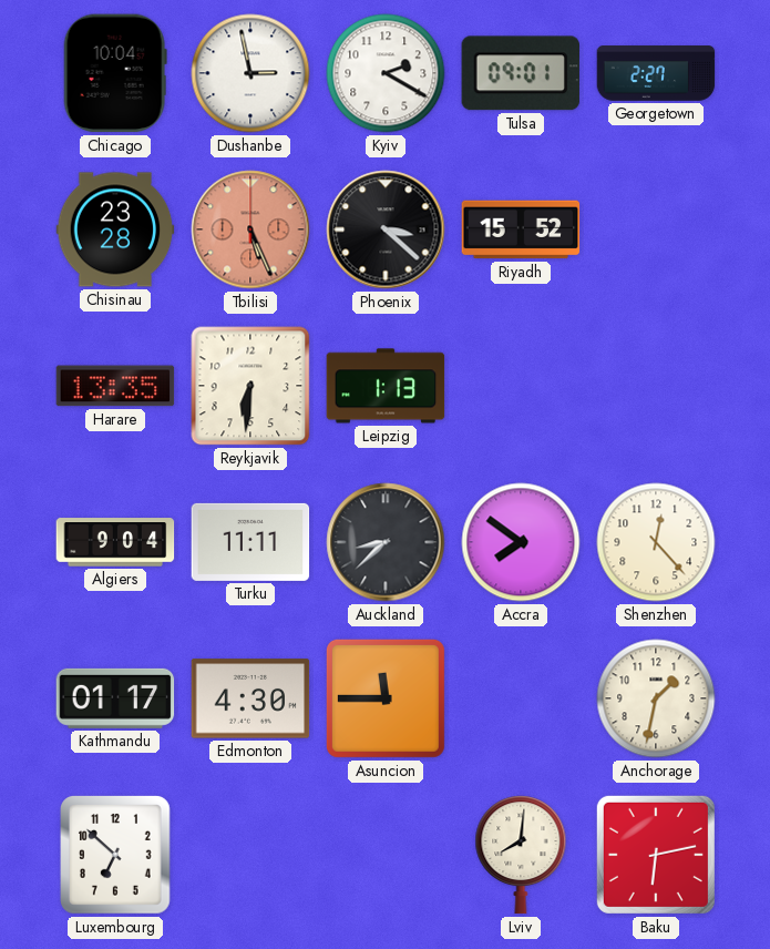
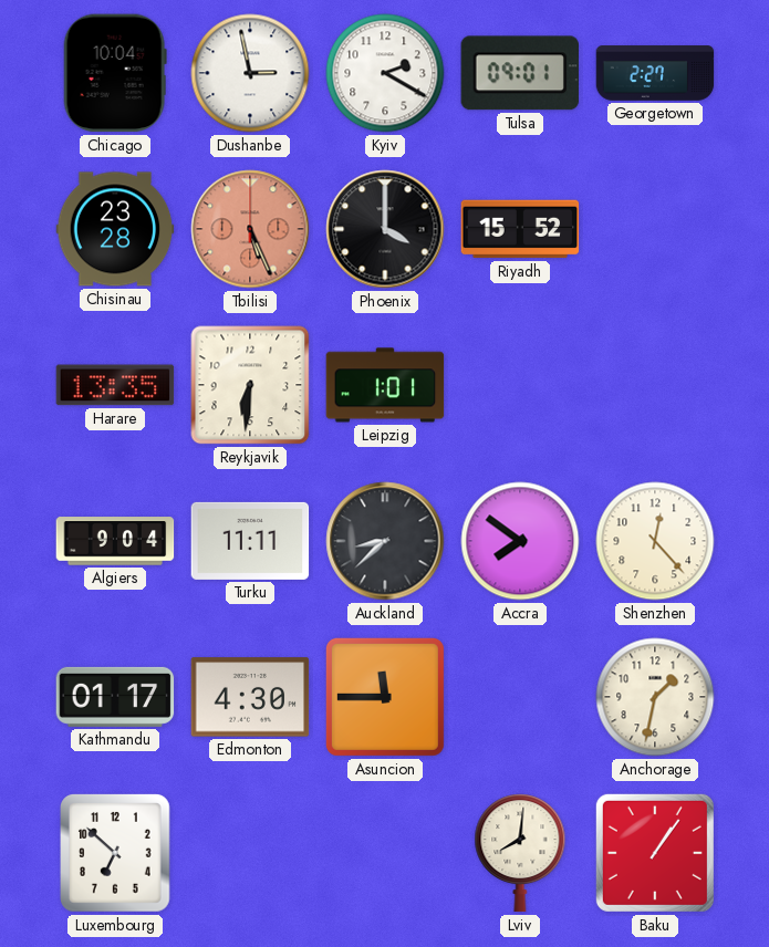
Phoenix: 3:22 -> 4:00
Leipzig: 1:13 -> 1:01
Baku: 6:13 -> 1:06
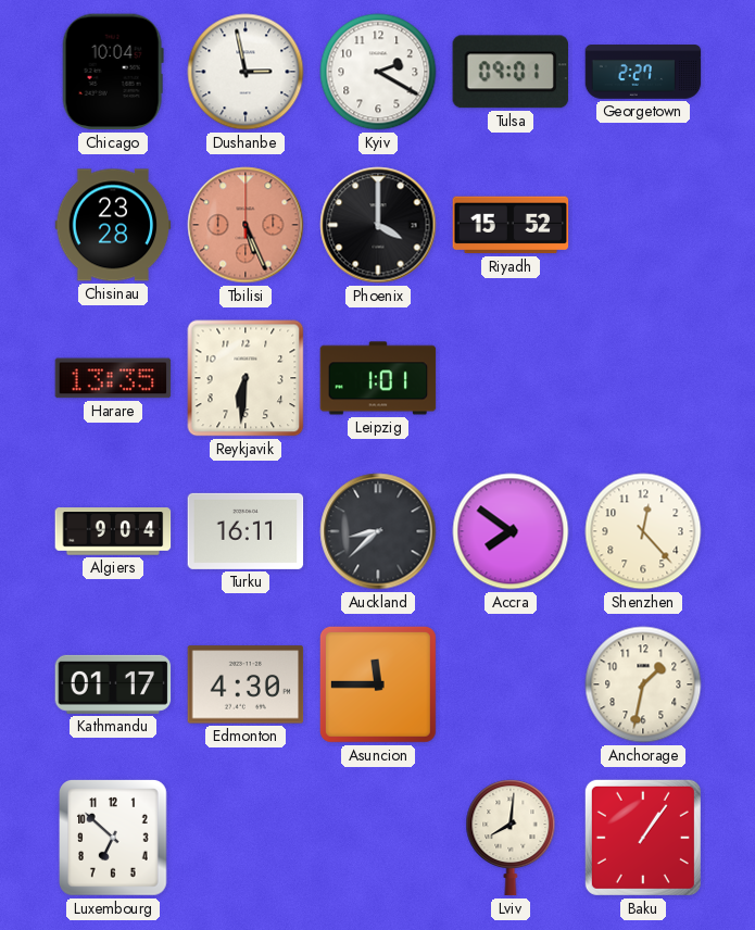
Turku: 11:11 -> 16:11
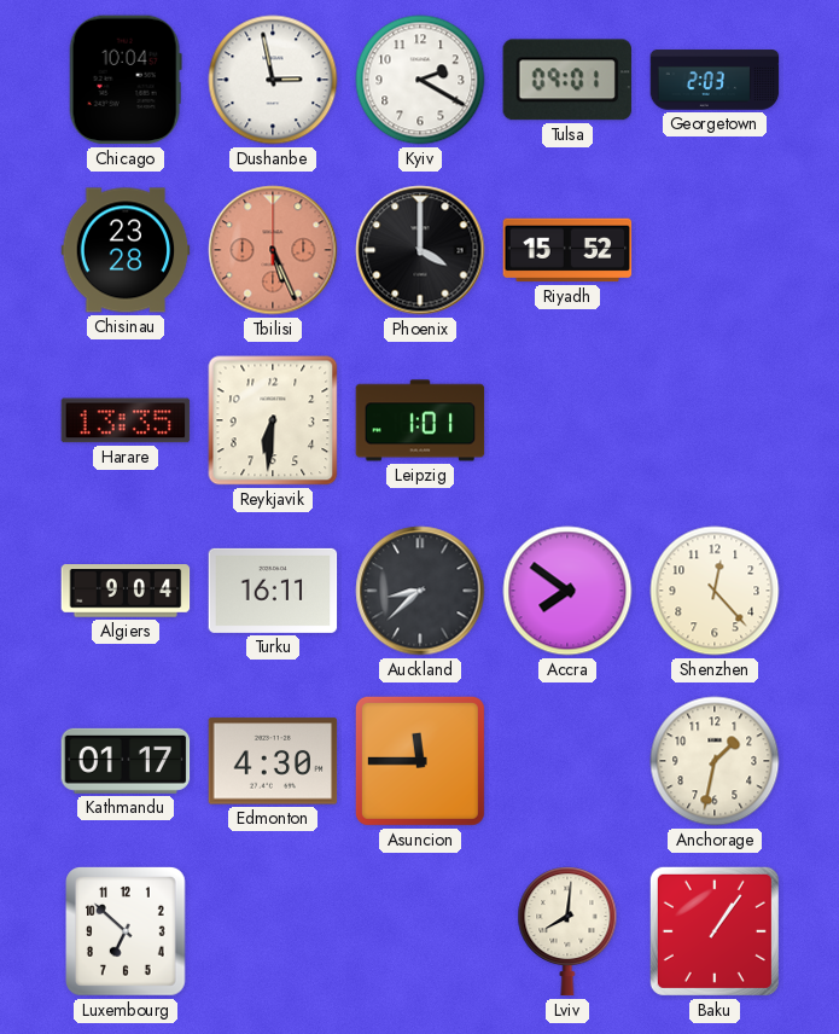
Georgetown: 2:27 -> 2:03
